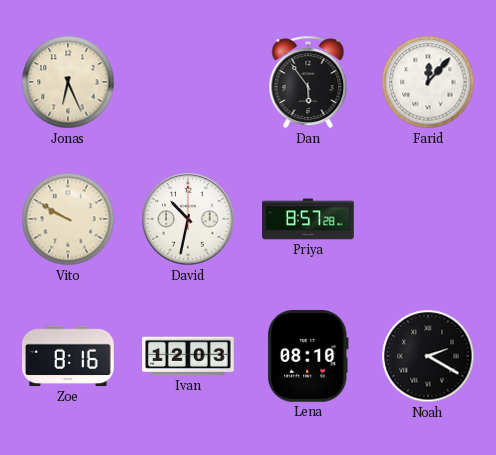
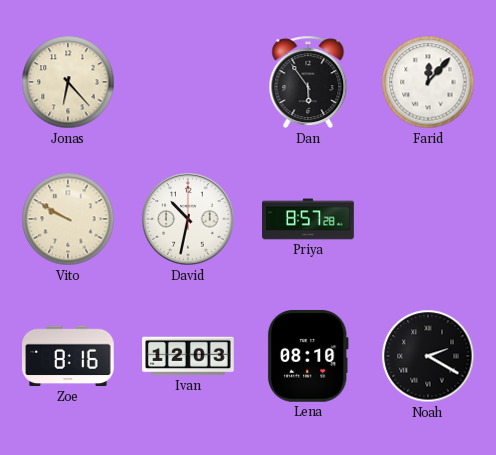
Jonas: 6:26 -> 6:23
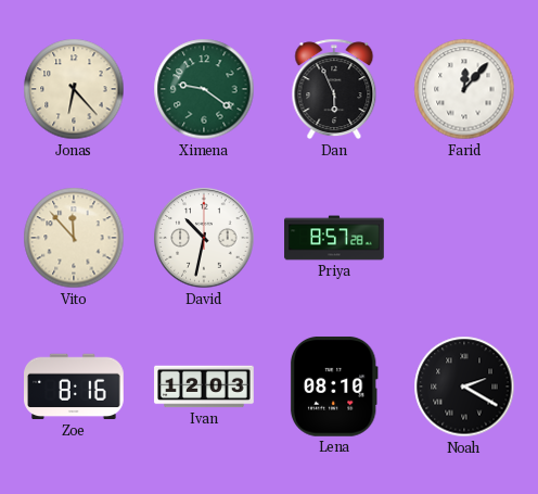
Ximena: none -> 9:21
Dan: 5:54 -> 5:56
Vito: 9:50 -> 11:53
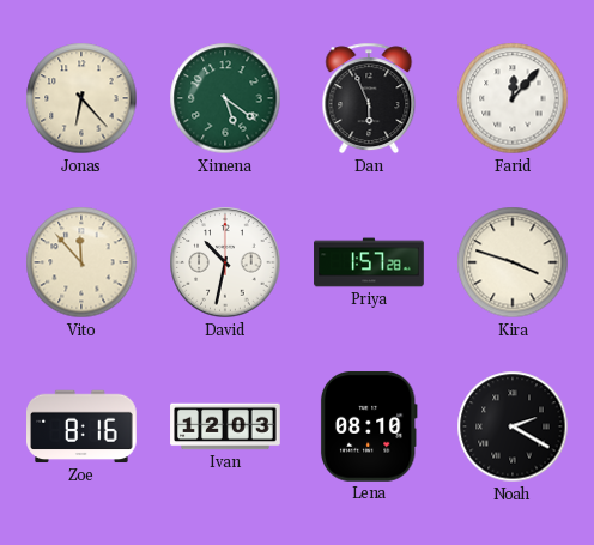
Ximena: 9:21 -> 5:21
Priya: 8:57 -> 1:57
Kira: none -> 3:48
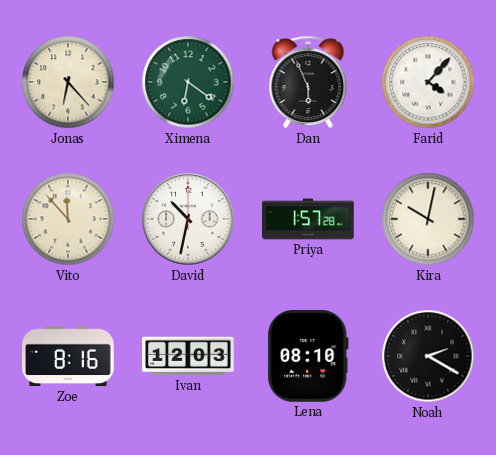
Ximena: 5:21 -> 6:21
Farid: 12:07 -> 4:07
Kira: 3:48 -> 10:02
